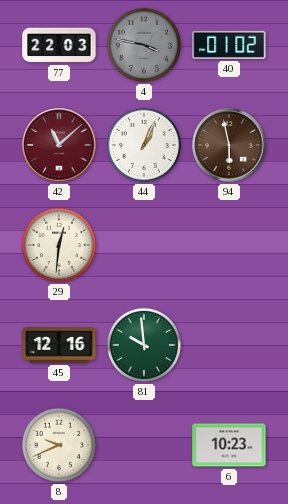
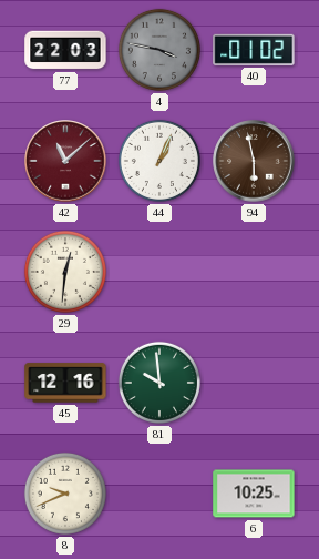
6: 10:23 -> 10:25
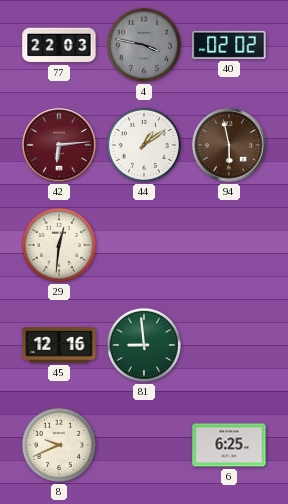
40: 01:02 -> 02:02
42: 11:08 -> 6:14
44: 1:04 -> 1:09
81: 9:59 -> 8:59
6: 10:25 -> 6:25
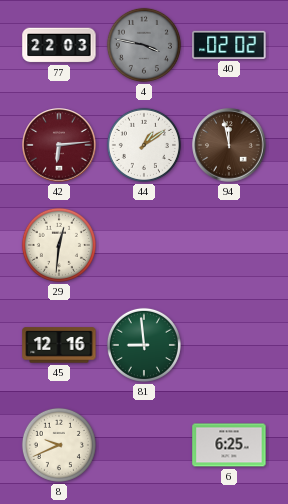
94: 5:58 -> 11:58
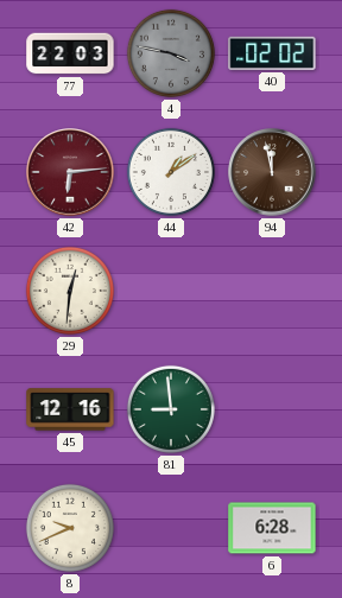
6: 6:25 -> 6:28
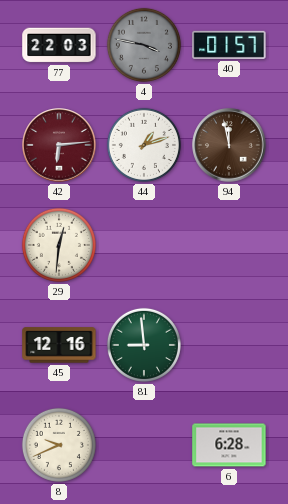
40: 02:02 -> 01:57
44: 1:09 -> 1:12
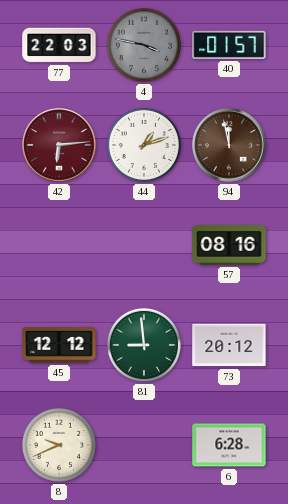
29: 12:31 -> none
57: none -> 08:16
45: 12:16 -> 12:12
73: none -> 20:12
